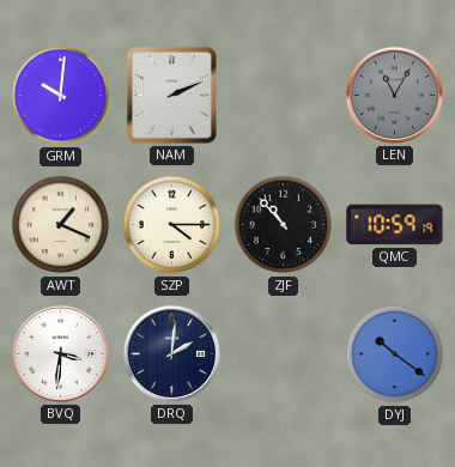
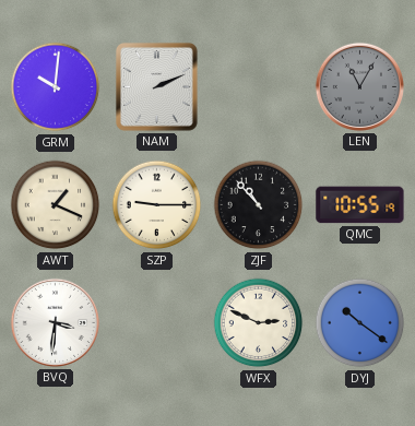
SZP: 4:15 -> 9:15
QMC: 10:59 -> 10:55
DRQ: 2:01 -> none
WFX: none -> 2:49
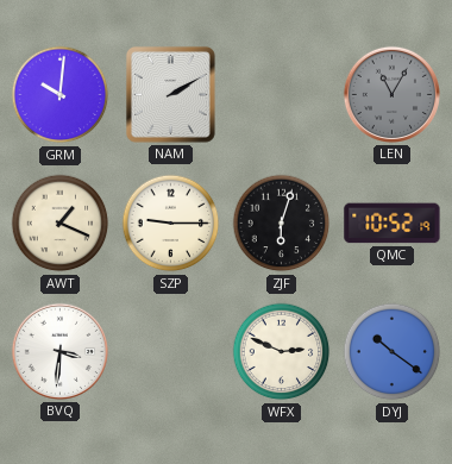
NAM: 2:11 -> 2:10
ZJF: 10:53 -> 6:03
QMC: 10:55 -> 10:52
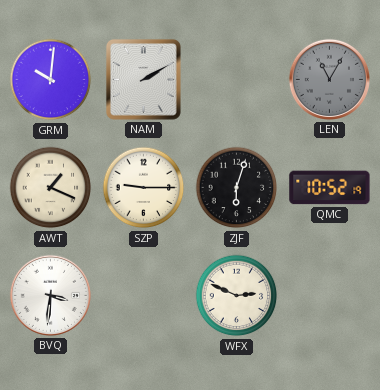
DYJ: 10:21 -> none
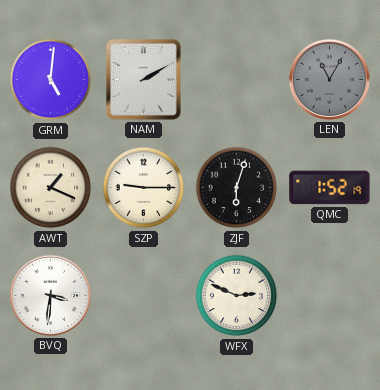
GRM: 10:01 -> 5:01
QMC: 10:52 -> 1:52
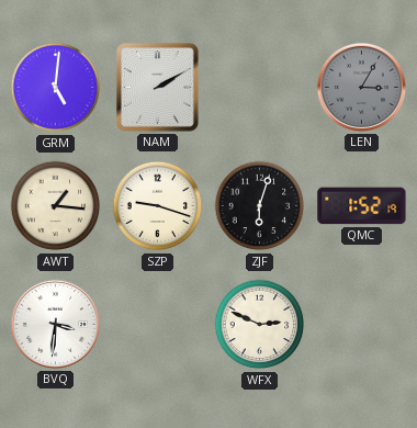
LEN: 11:05 -> 3:05
AWT: 1:19 -> 1:16
SZP: 9:15 -> 9:18
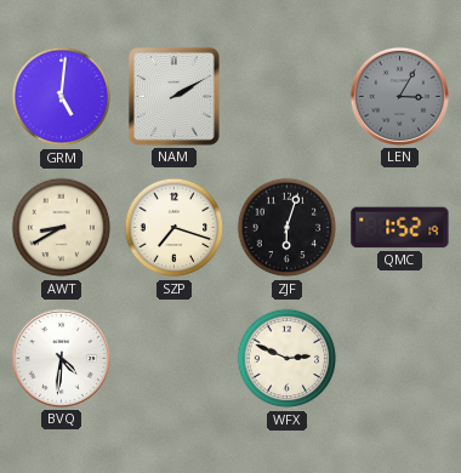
AWT: 1:16 -> 8:40
SZP: 9:18 -> 7:18
BVQ: 3:31 -> 4:31
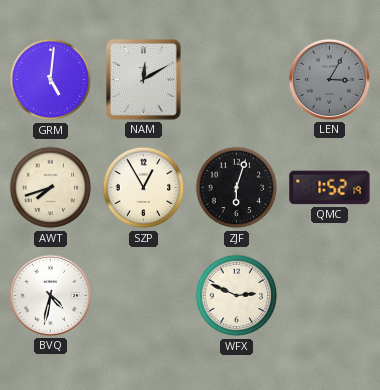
NAM: 2:10 -> 12:10
AWT: 8:40 -> 7:42
SZP: 7:18 -> 12:55
BVQ: 4:31 -> 4:32
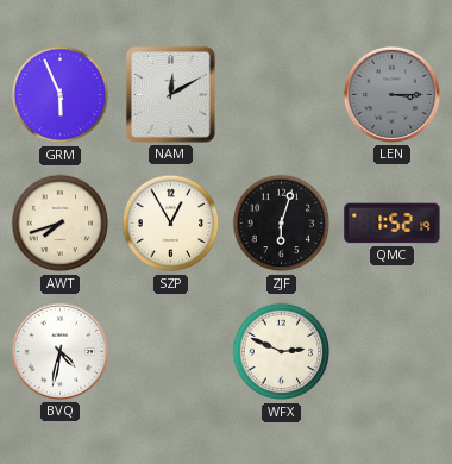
GRM: 5:01 -> 5:56
LEN: 3:05 -> 3:15
